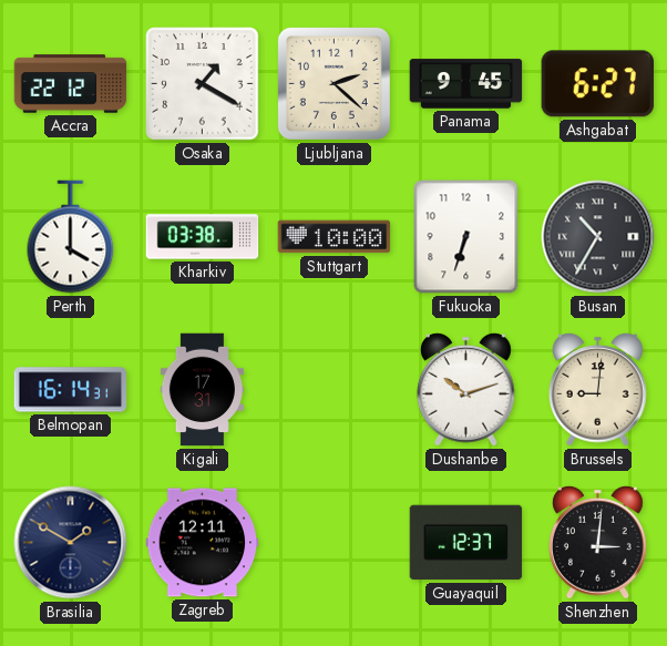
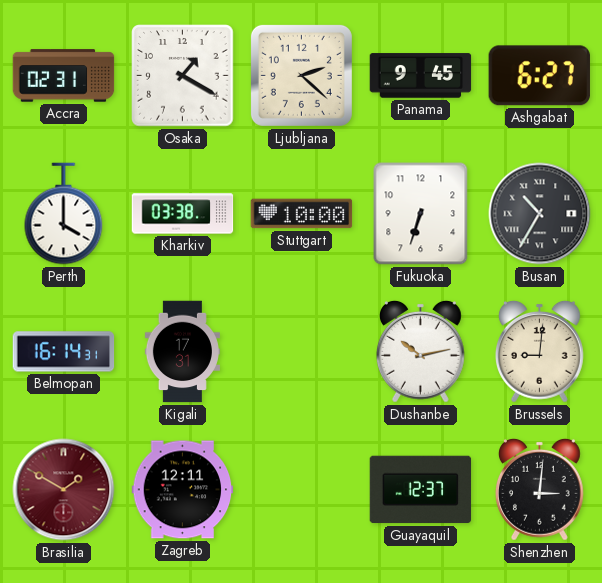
Accra: 22:12 -> 02:31
Dushanbe: 10:12 -> 10:13
Brasilia dial: navy -> burgundy
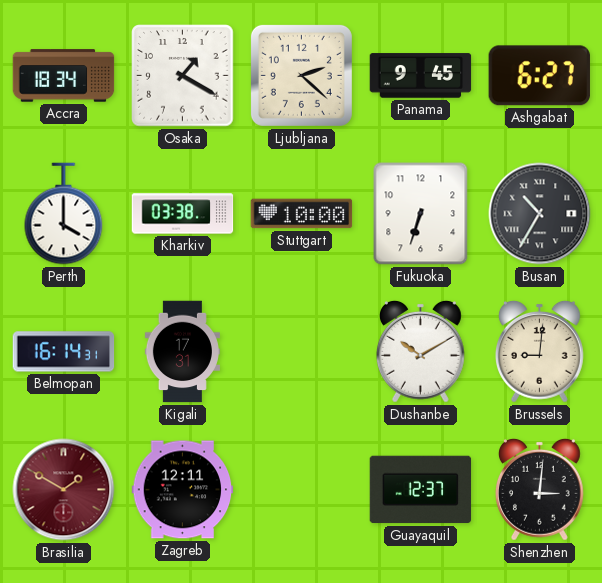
Accra: 02:31 -> 18:34
Dushanbe: 10:13 -> 10:10
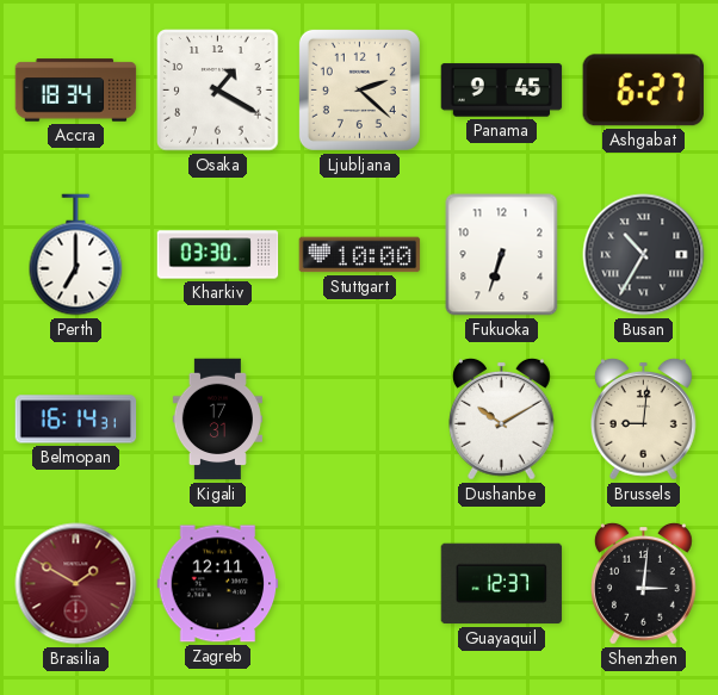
Perth: 4:00 -> 7:00
Kharkiv: 03:38 -> 03:30
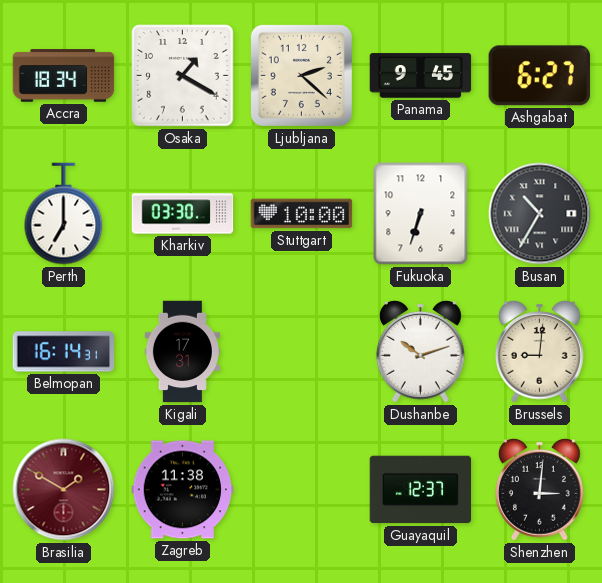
Dushanbe: 10:10 -> 10:12
Zagreb: 12:11 -> 11:38
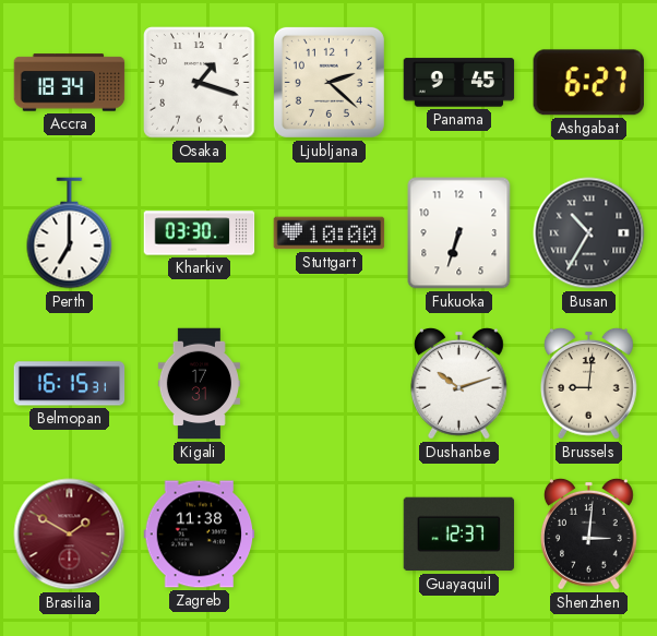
Osaka: 1:20 -> 1:18
Belmopan: 16:14 -> 16:15
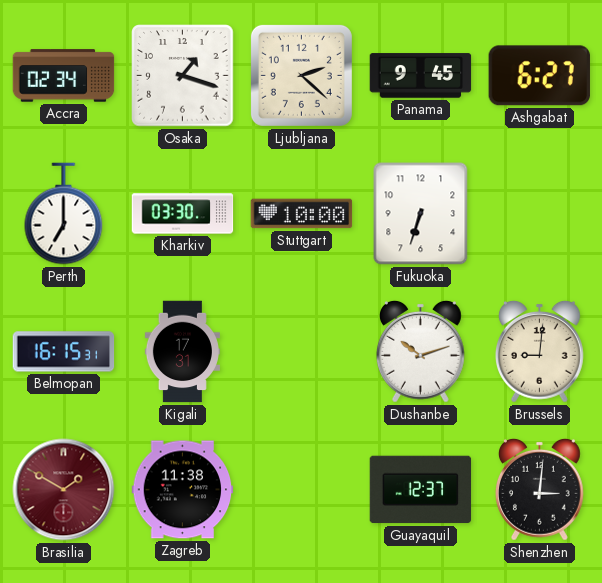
Accra: 18:34 -> 02:34
Busan: 10:35 -> none
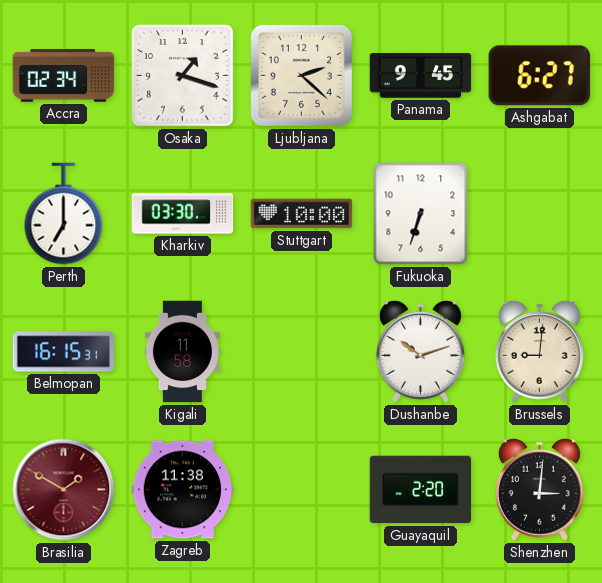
Kigali: 17:31 -> 11:58
Guayaquil: 12:37 -> 2:20
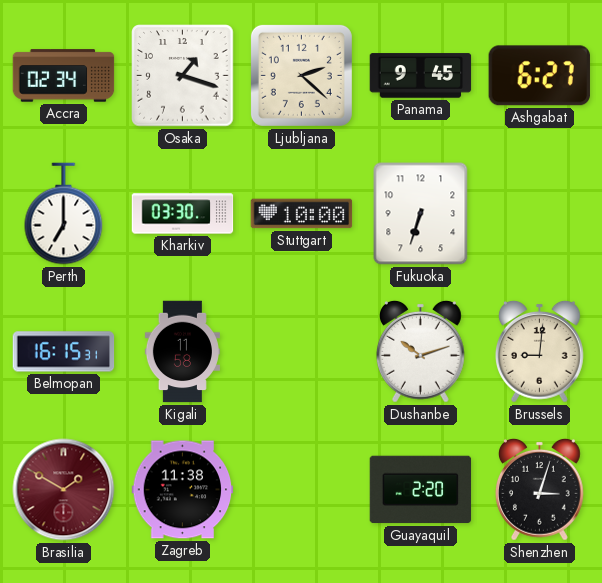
Shenzhen: 3:01 -> 3:03
